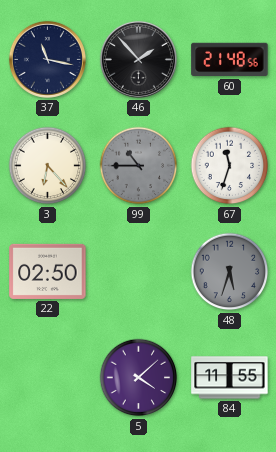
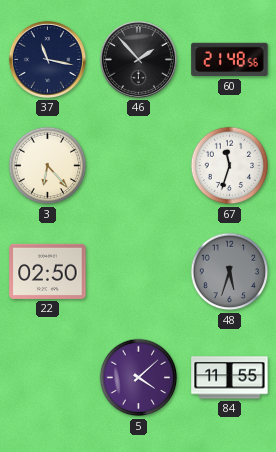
99: 10:45 -> none
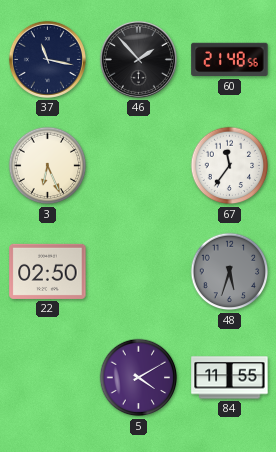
3: 6:23 -> 6:26
67: 11:33 -> 11:36
5: 4:08 -> 4:10
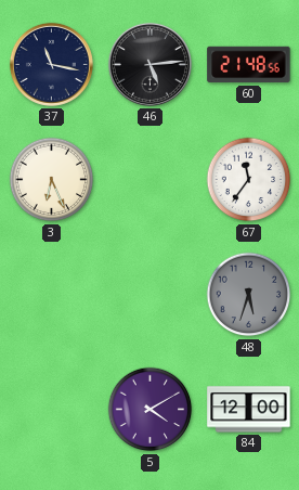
46: 1:53 -> 5:14
22: 02:50 -> none
84: 11:55 -> 12:00
